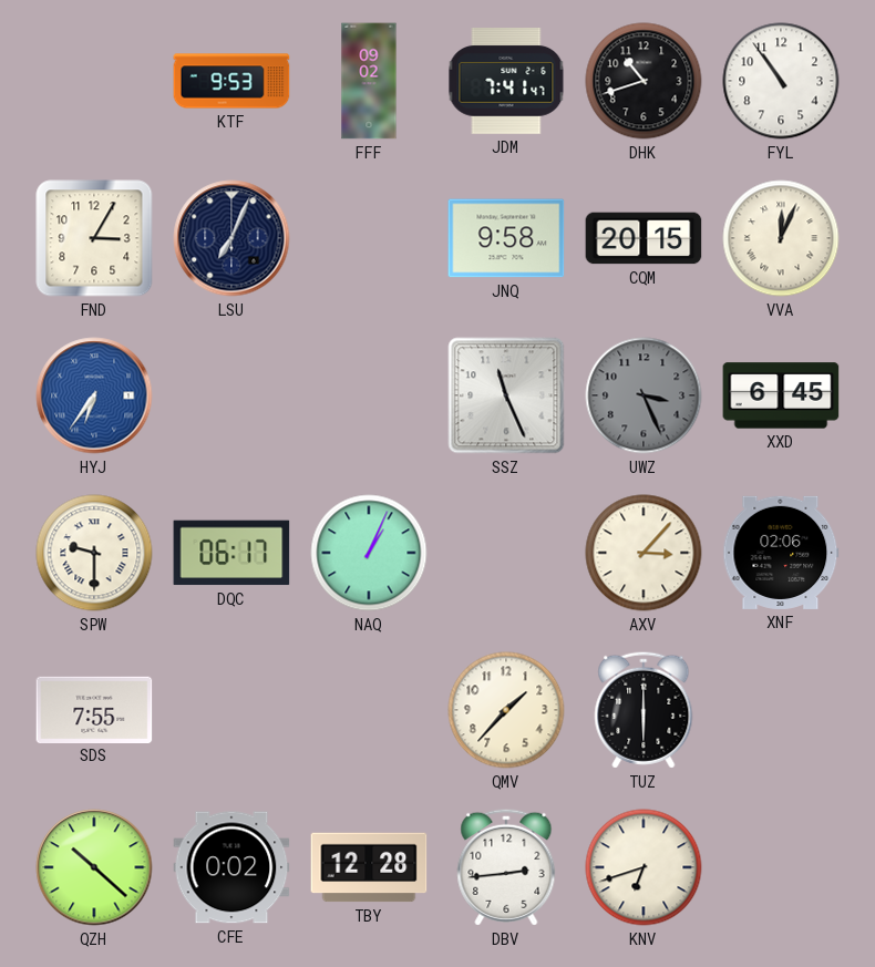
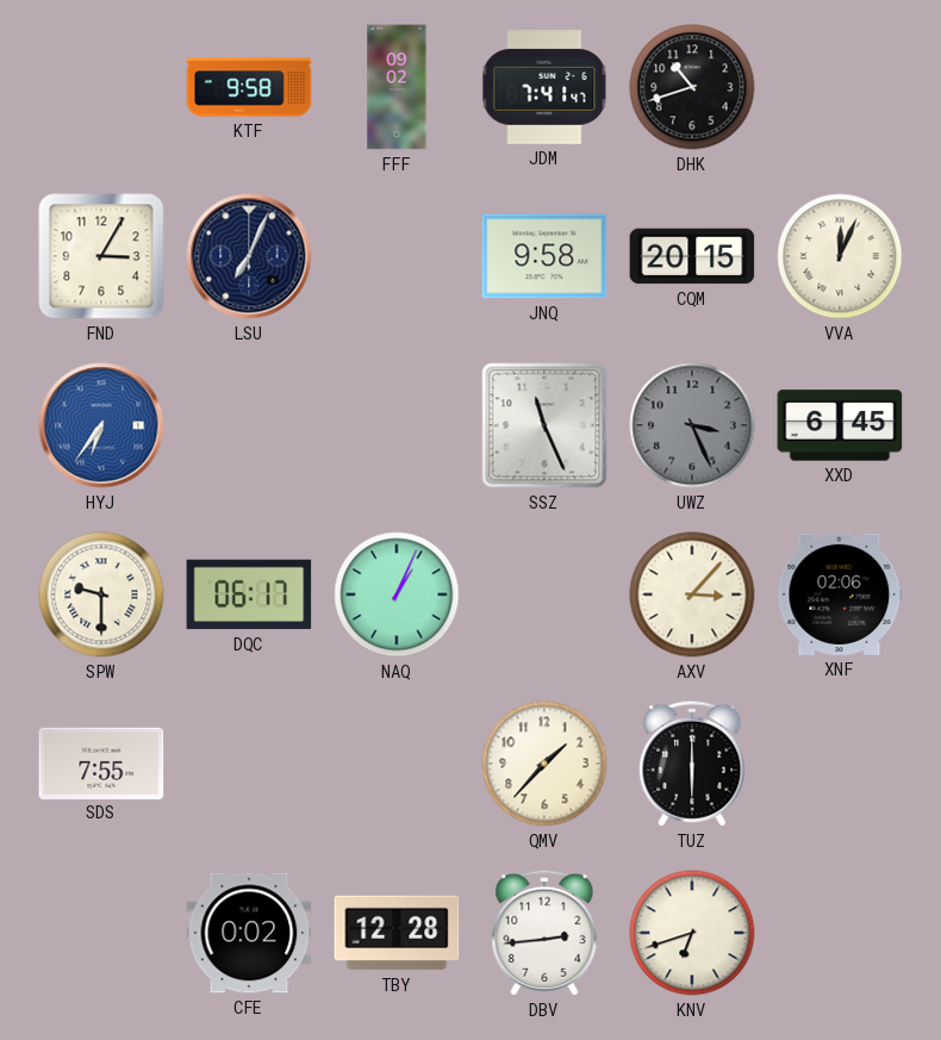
KTF: 9:53 -> 9:58
FYL: 10:54 -> none
QZH: 10:22 -> none
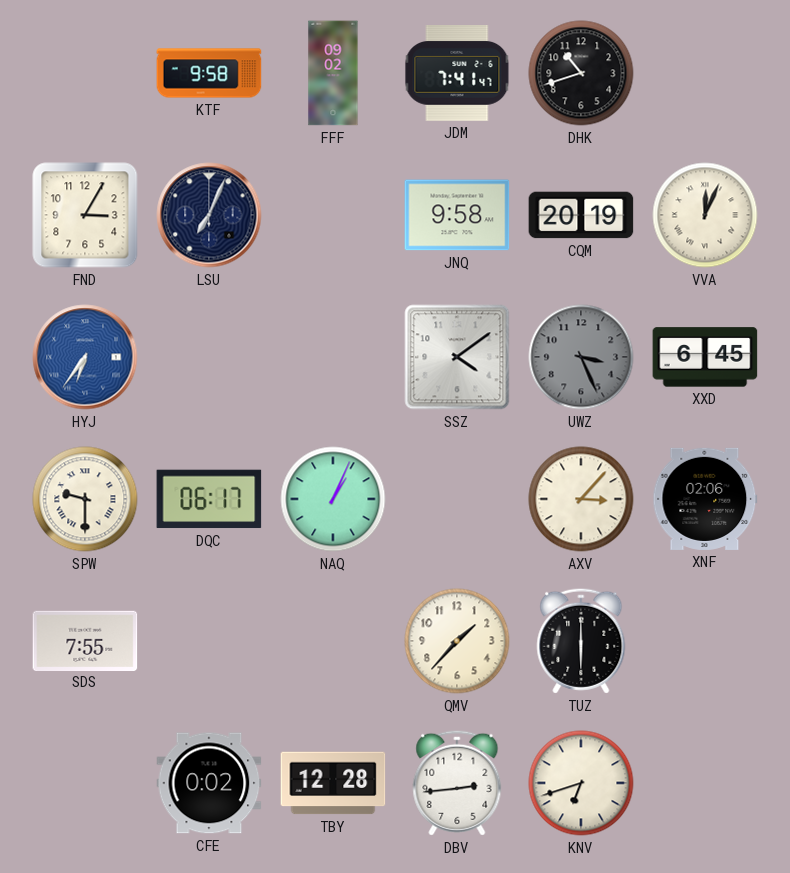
CQM: 20:15 -> 20:19
SSZ: 11:26 -> 4:09
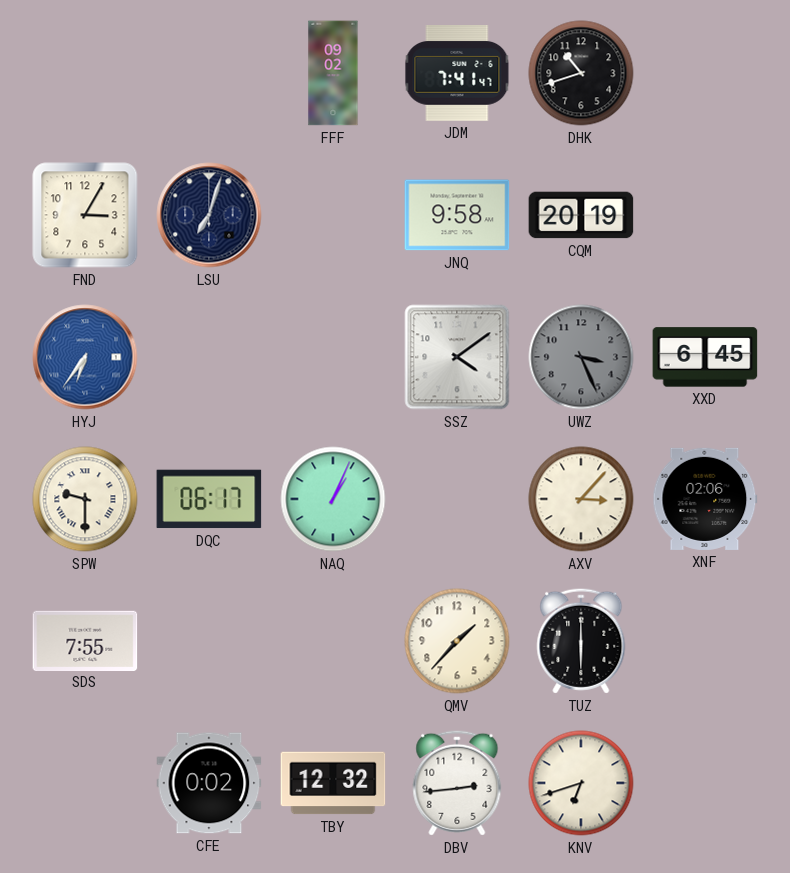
KTF: 9:58 -> none
LSU: 7:04 -> 7:03
VVA: 12:04 -> none
TBY: 12:28 -> 12:32
